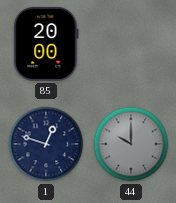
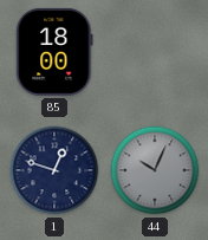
85: 20:00 -> 18:00
44: 10:00 -> 10:04
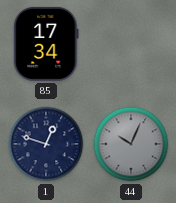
85: 18:00 -> 17:34
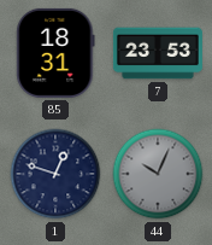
85: 17:34 -> 18:31
7: none -> 23:53
